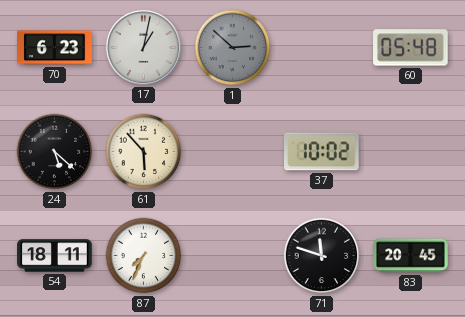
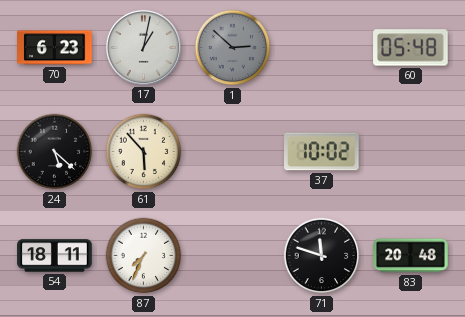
83: 20:45 -> 20:48
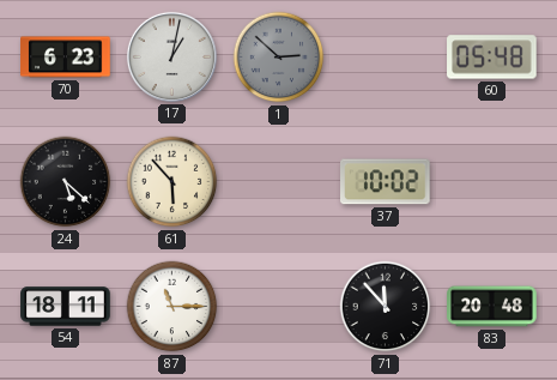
87: 7:34 -> 11:15
71: 11:48 -> 11:53
